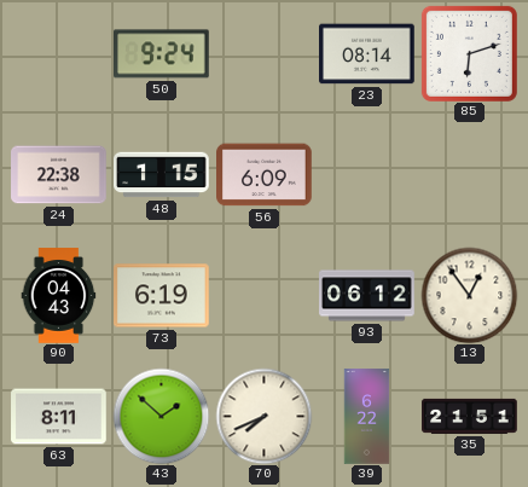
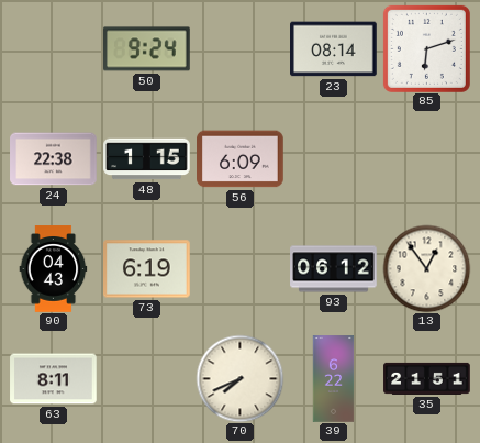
43: 1:52 -> none
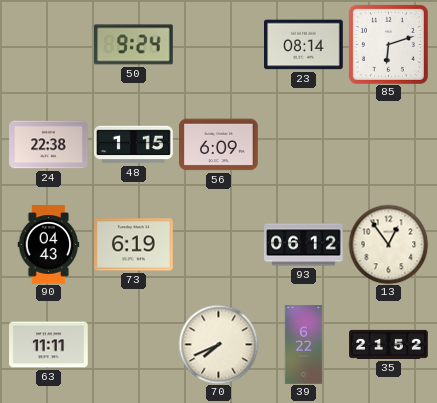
63: 8:11 -> 11:11
35: 21:51 -> 21:52
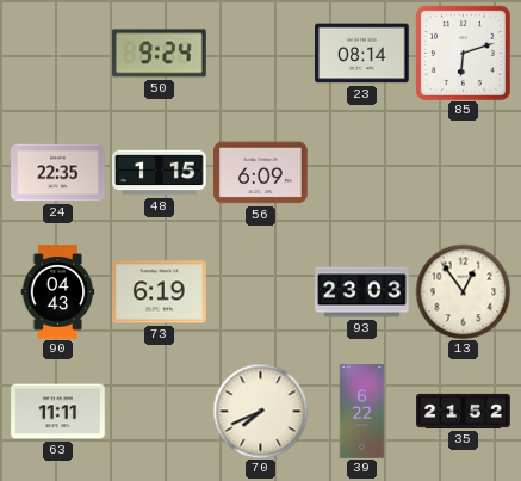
24: 22:38 -> 22:35
93: 06:12 -> 23:03
